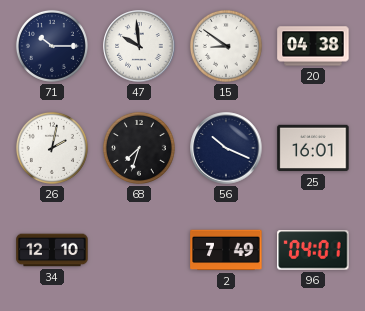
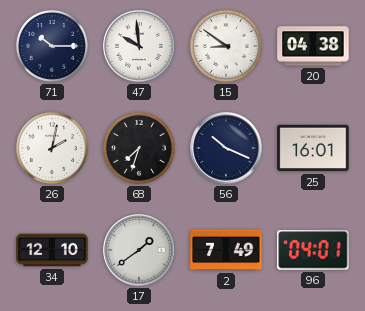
17: none -> 1:39
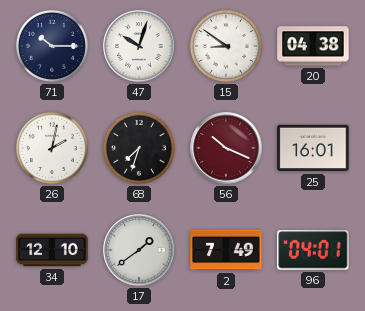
47: 9:59 -> 10:03
56 dial: navy -> burgundy
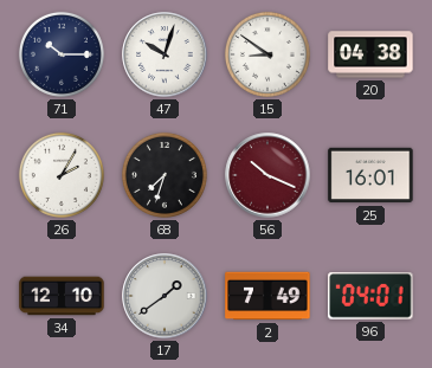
26: 2:02 -> 2:05
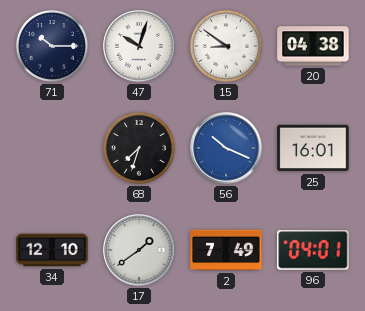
26: 2:05 -> none
56 dial: burgundy -> blue
